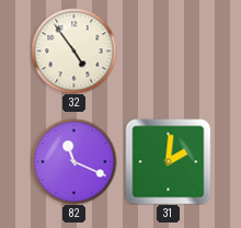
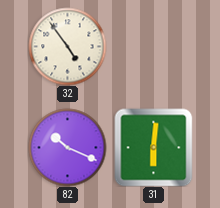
82: 11:19 -> 10:19
31: 2:01 -> 6:01
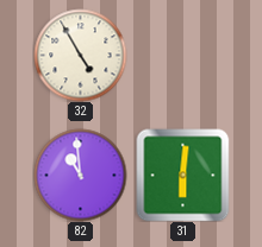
32: 4:54 -> 4:55
82: 10:19 -> 10:59
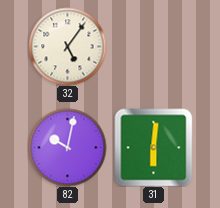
32: 4:55 -> 5:06
82: 10:59 -> 10:02
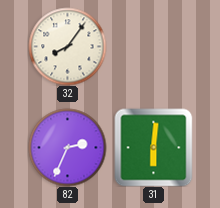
32: 5:06 -> 8:06
82: 10:02 -> 2:34
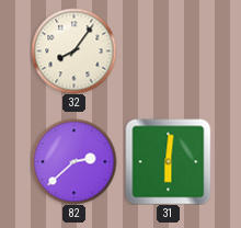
82: 2:34 -> 2:38
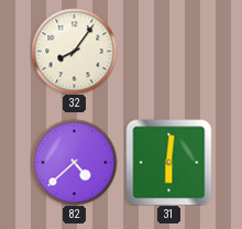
82: 2:38 -> 4:38
